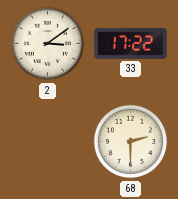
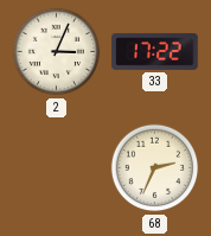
2: 3:09 -> 3:04
68: 2:30 -> 2:34
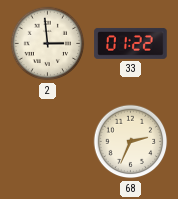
2: 3:04 -> 2:59
33: 17:22 -> 01:22
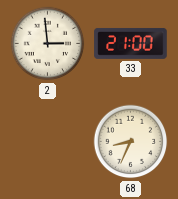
33: 01:22 -> 21:00
68: 2:34 -> 8:34
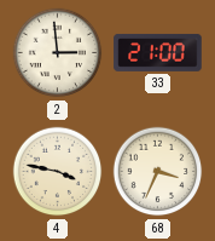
4: none -> 3:47
68: 8:34 -> 3:34
